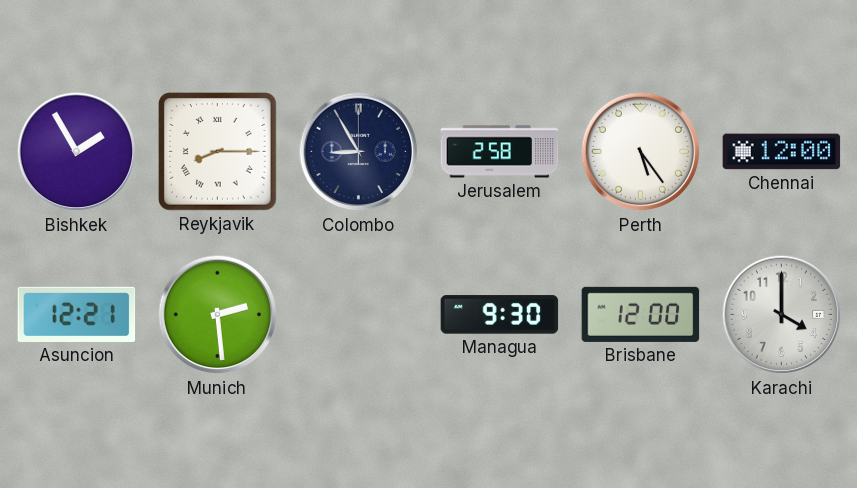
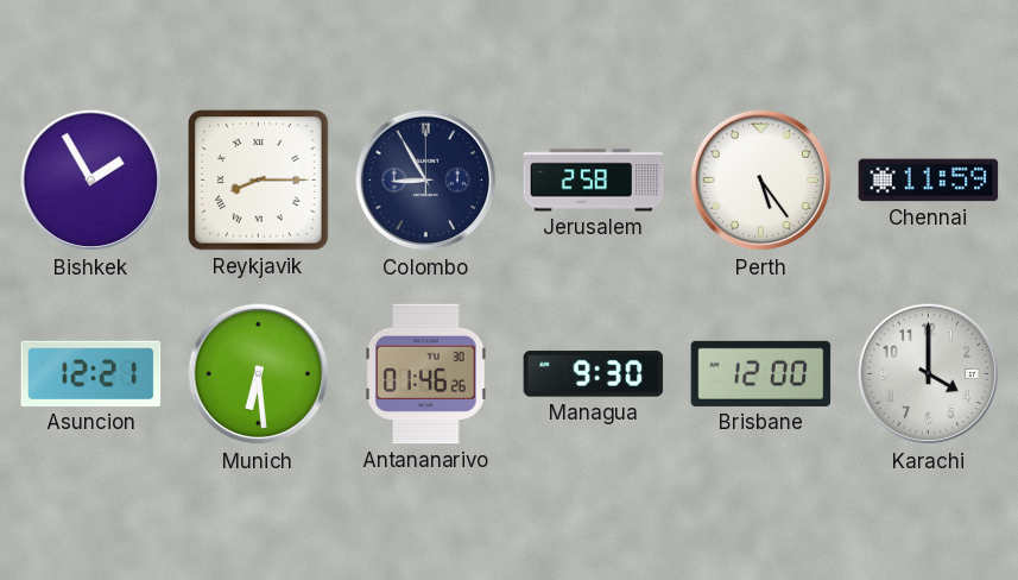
Chennai: 12:00 -> 11:59
Munich: 2:29 -> 6:29
Antananarivo: none -> 01:46
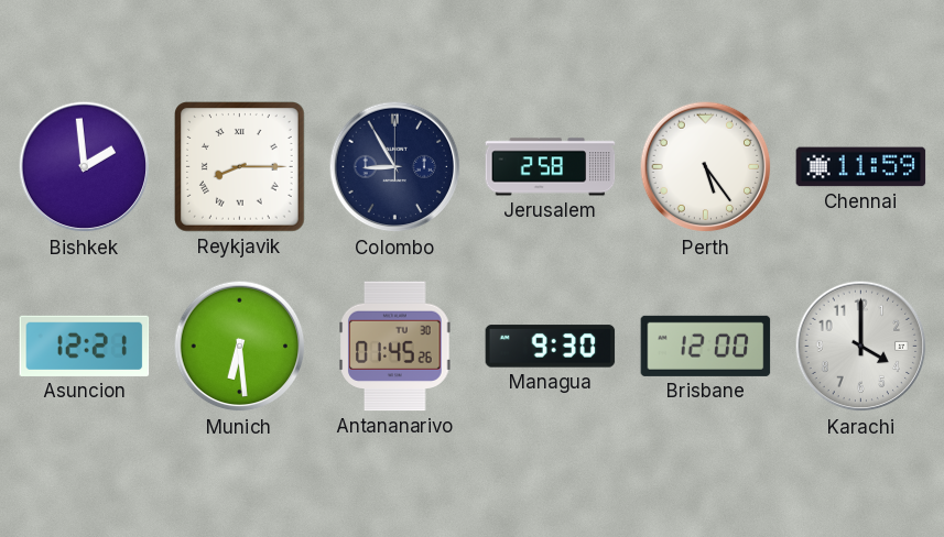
Bishkek: 1:55 -> 1:59
Antananarivo: 01:46 -> 01:45
